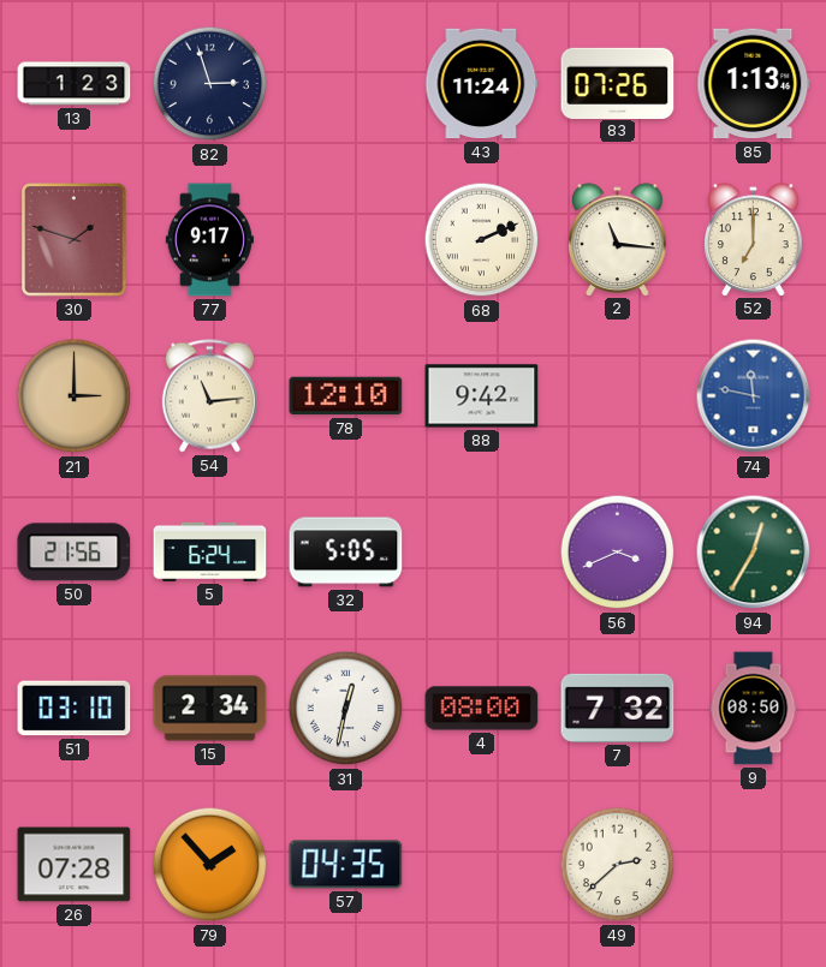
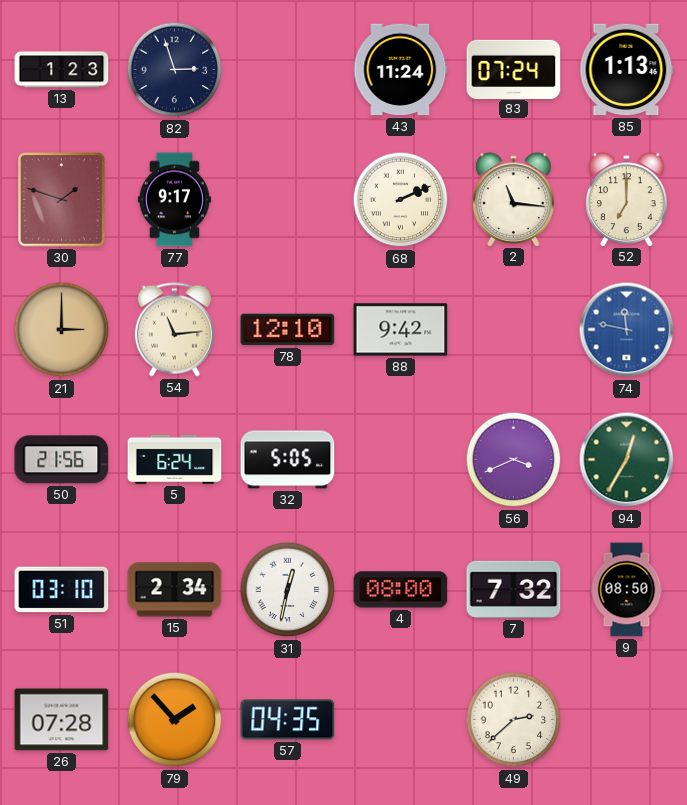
83: 07:26 -> 07:24
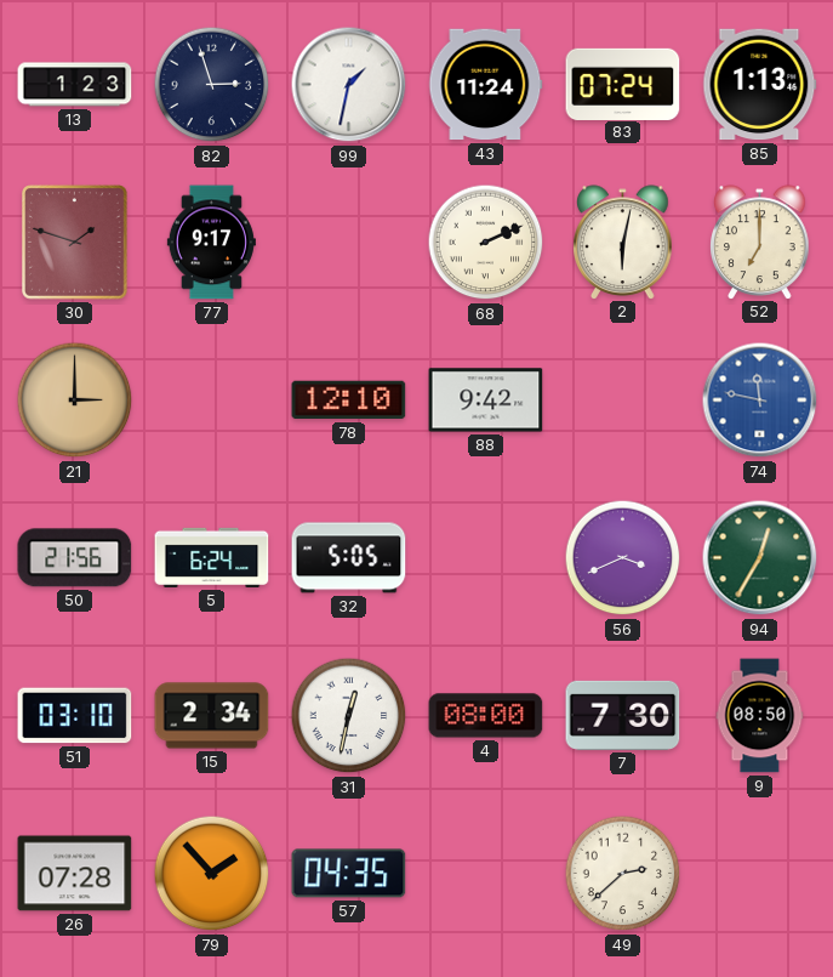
99: none -> 1:32
2: 11:16 -> 6:02
54: 11:14 -> none
7: 7:32 -> 7:30
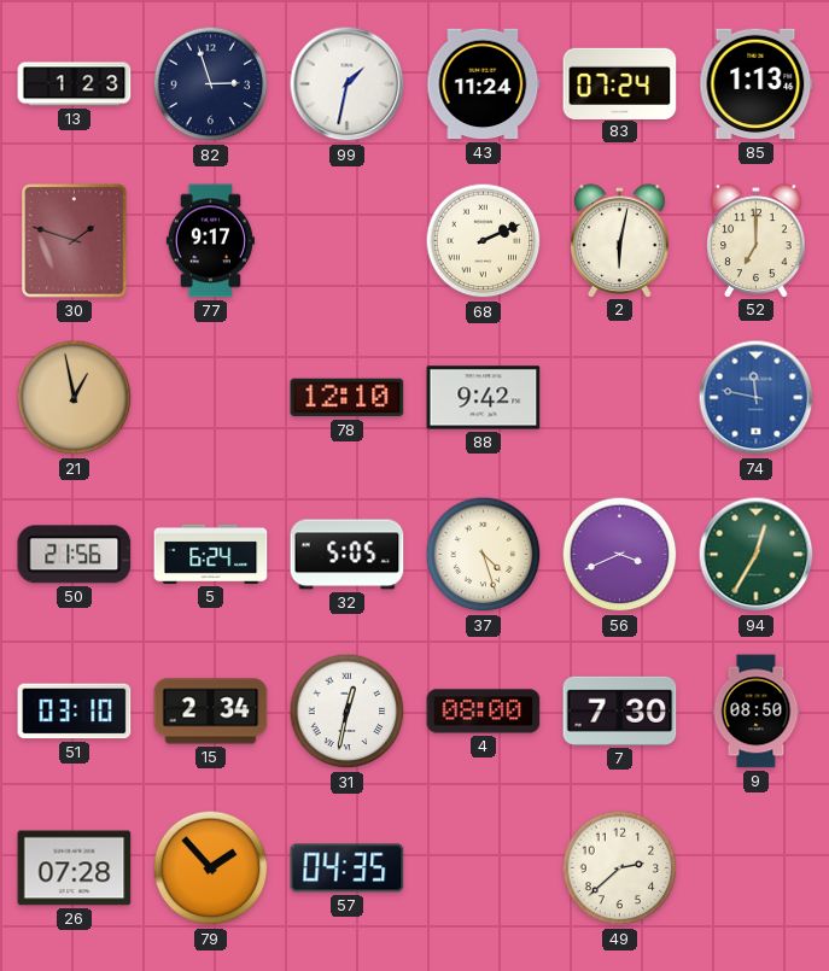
21: 3:00 -> 12:58
37: none -> 4:27
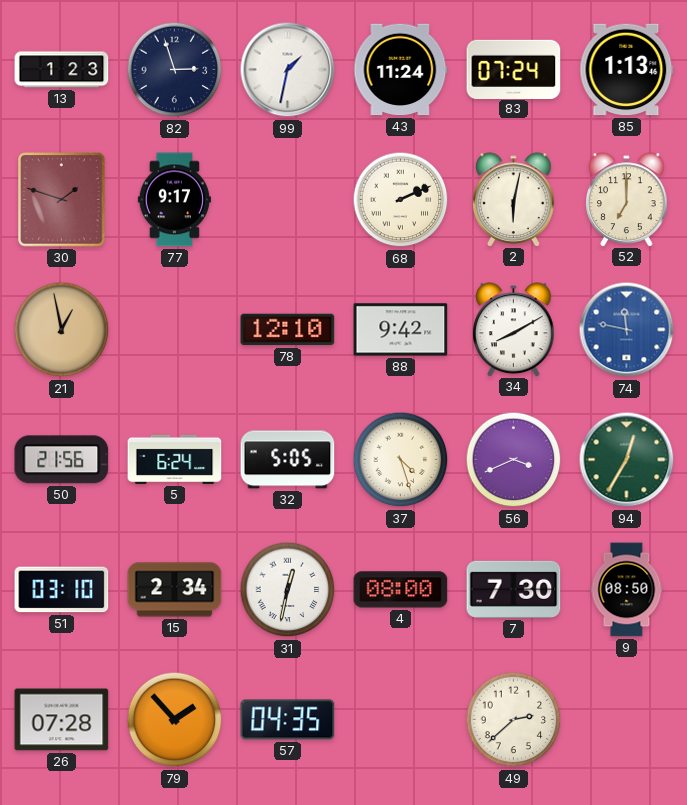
34: none -> 8:10
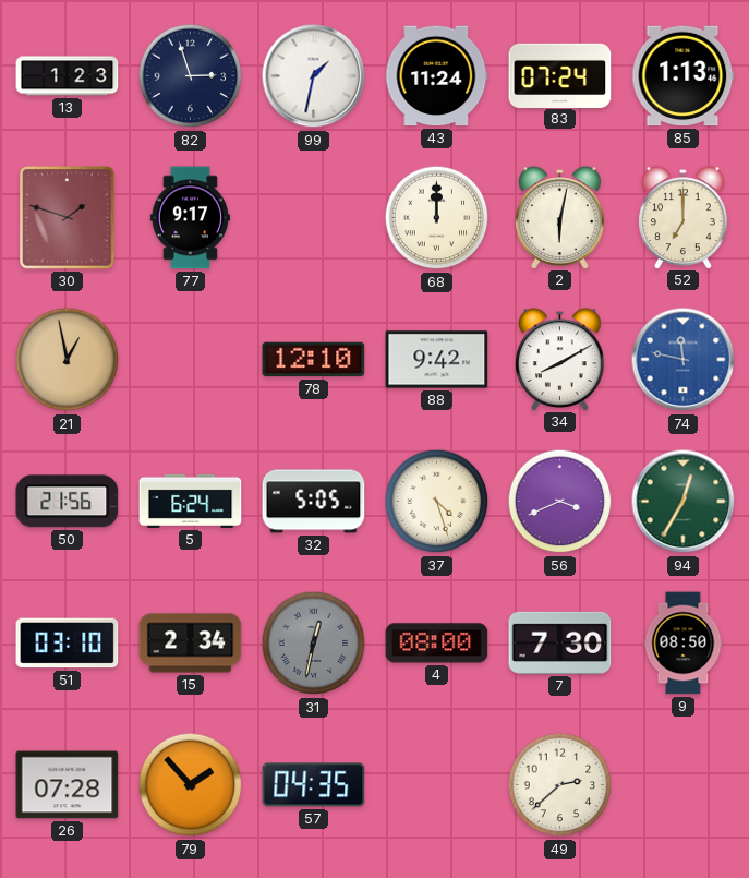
68: 2:11 -> 12:00
31 dial: white -> grey
